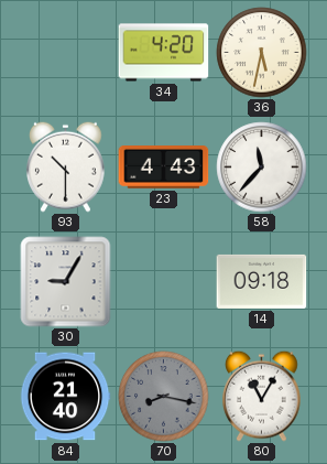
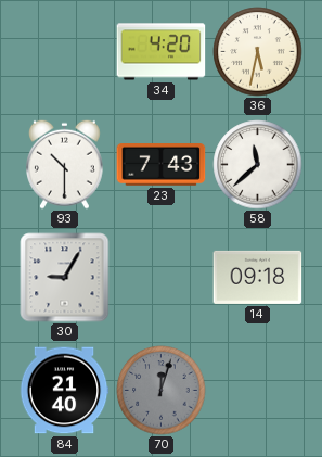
23: 4:43 -> 7:43
58: 11:37 -> 11:38
70: 8:17 -> 12:03
80: 11:05 -> none
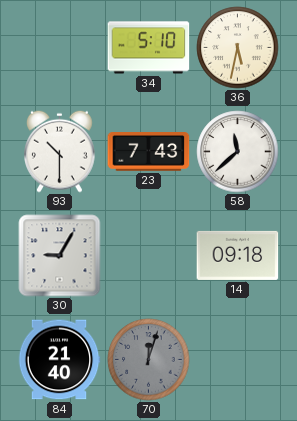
34: 4:20 -> 5:10
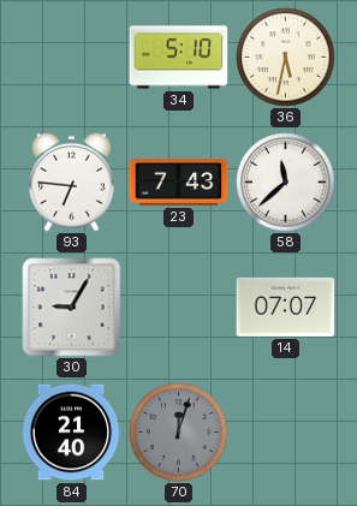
93: 10:30 -> 6:46
14: 09:18 -> 07:07
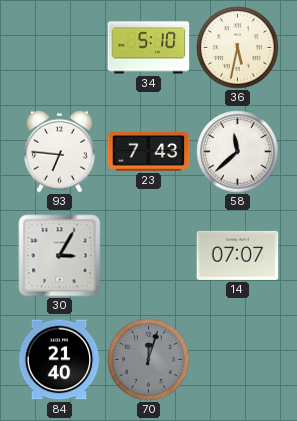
30: 9:05 -> 3:05
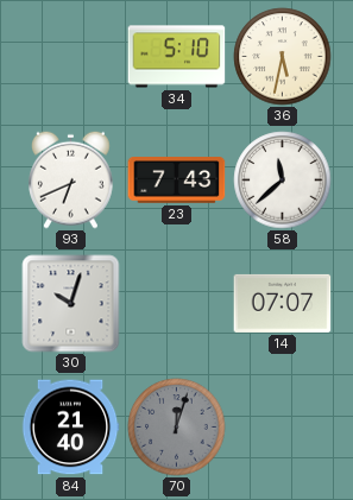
93: 6:46 -> 6:41
30: 3:05 -> 10:03
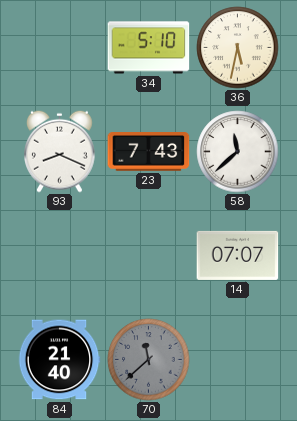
93: 6:41 -> 8:19
30: 10:03 -> none
70: 12:03 -> 11:38
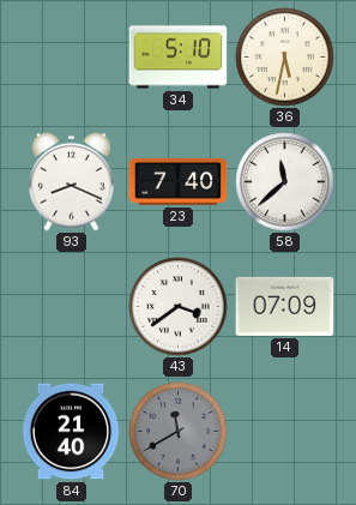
23: 7:43 -> 7:40
43: none -> 3:39
14: 07:07 -> 07:09
70: 11:38 -> 11:40
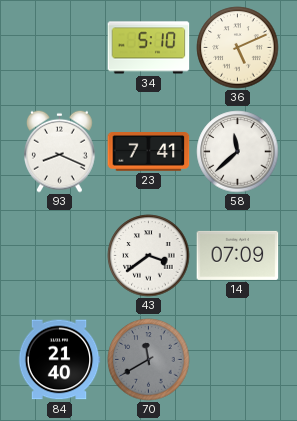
36: 5:32 -> 5:11
23: 7:40 -> 7:41
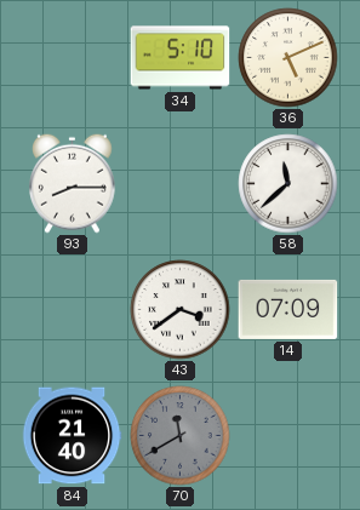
93: 8:19 -> 8:15
23: 7:41 -> none
